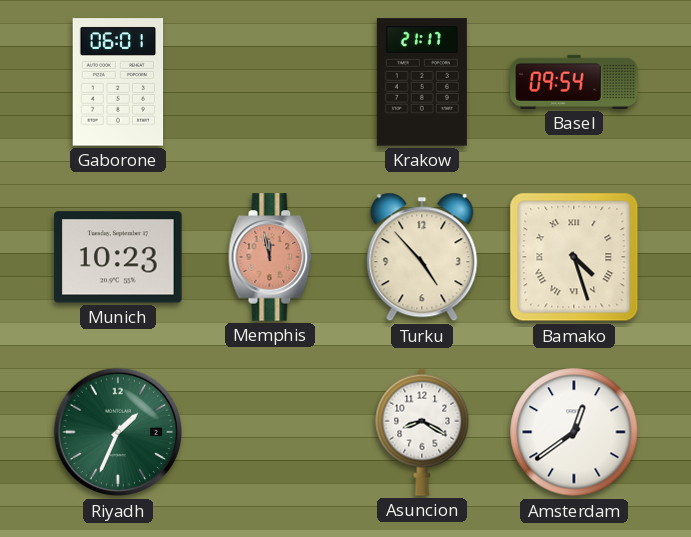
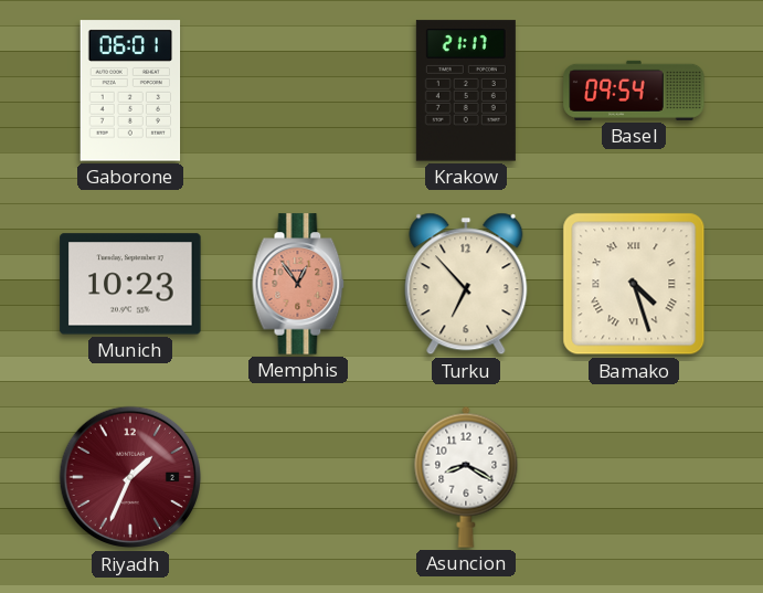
Memphis: 11:58 -> 12:54
Turku: 4:53 -> 6:53
Riyadh dial: green -> burgundy
Amsterdam: 12:39 -> none
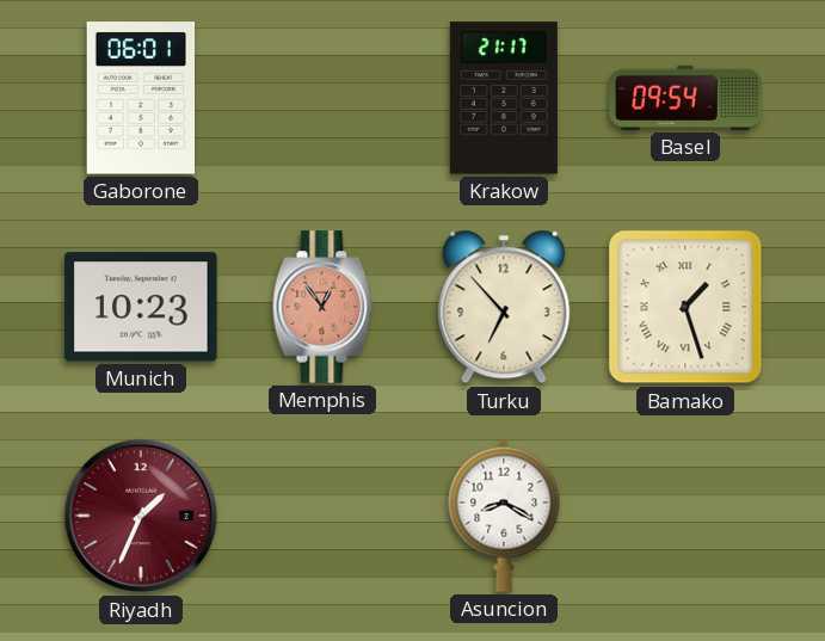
Bamako: 4:27 -> 1:27
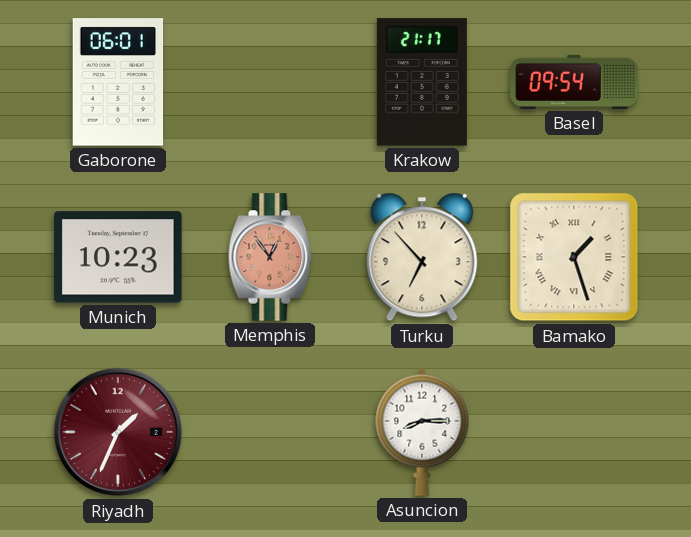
Asuncion: 8:20 -> 8:15
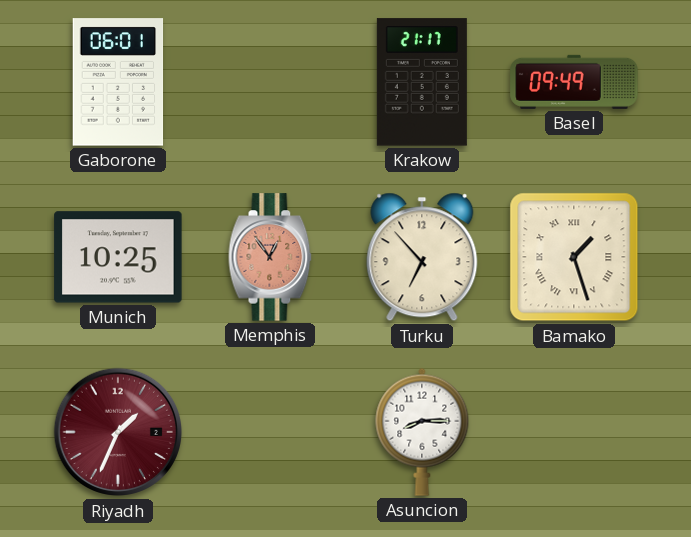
Basel: 09:54 -> 09:49
Munich: 10:23 -> 10:25
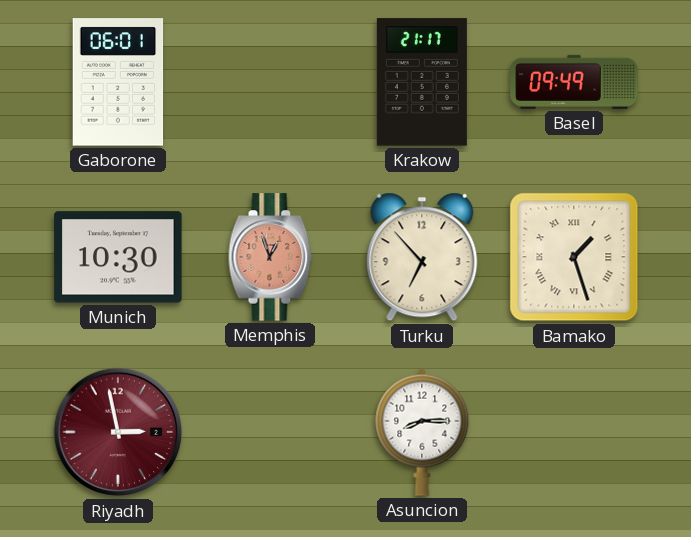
Munich: 10:25 -> 10:30
Memphis: 12:54 -> 12:57
Riyadh: 1:34 -> 2:58
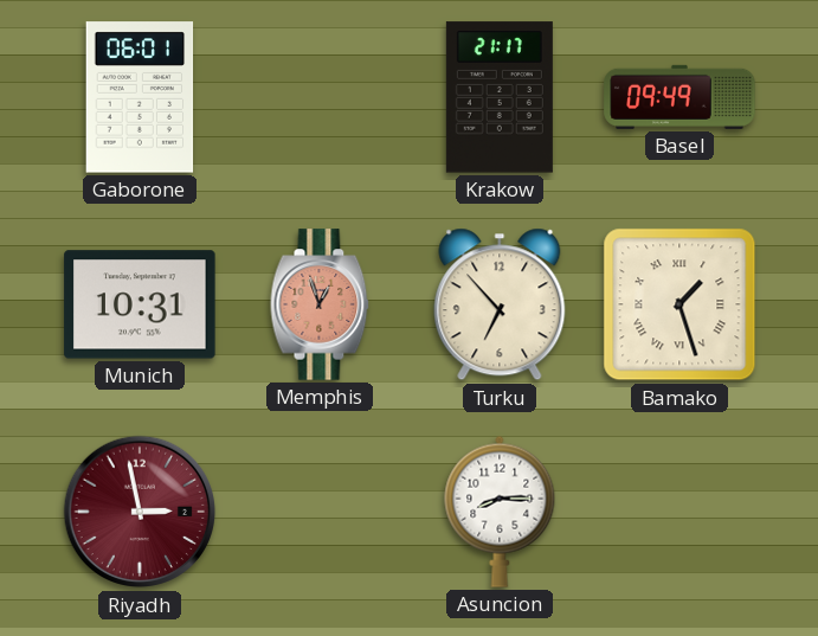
Munich: 10:30 -> 10:31
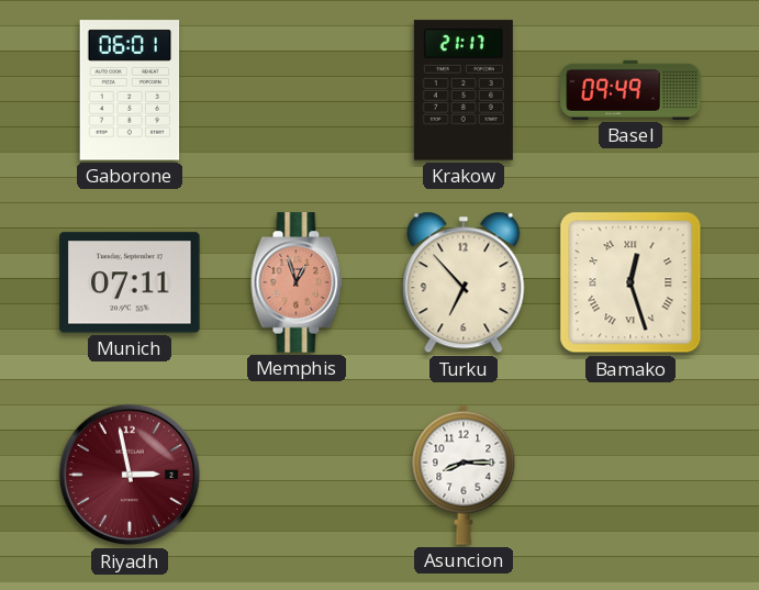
Munich: 10:31 -> 07:11
Bamako: 1:27 -> 12:27
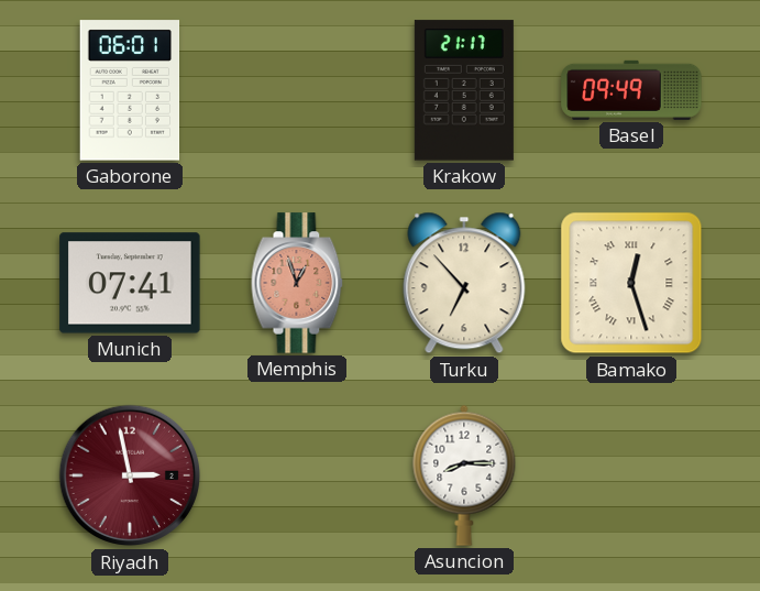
Munich: 07:11 -> 07:41
